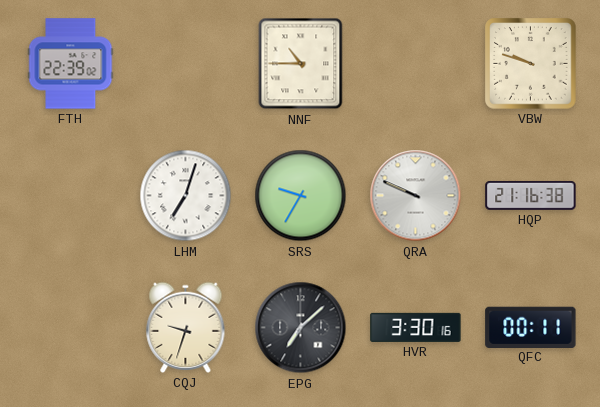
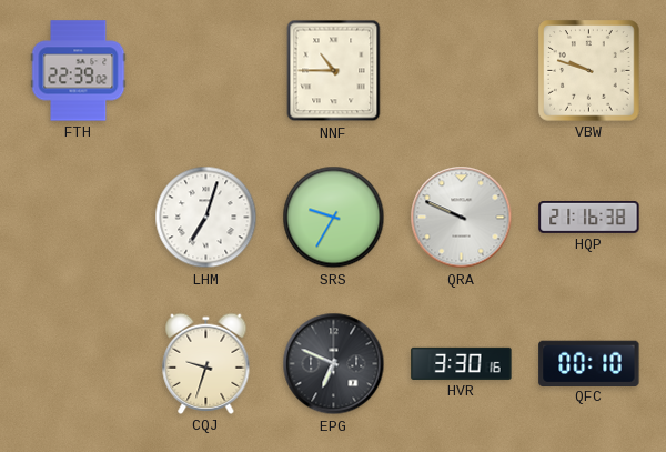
EPG: 7:08 -> 6:49
QFC: 00:11 -> 00:10
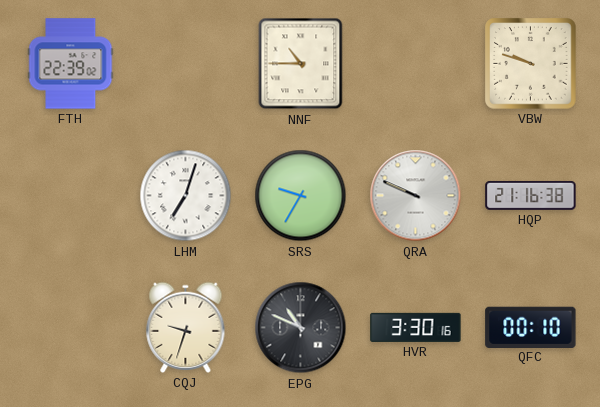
EPG: 6:49 -> 10:49
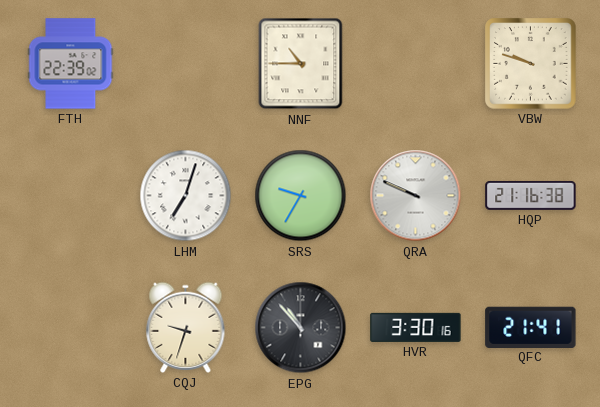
EPG: 10:49 -> 10:53
QFC: 00:10 -> 21:41
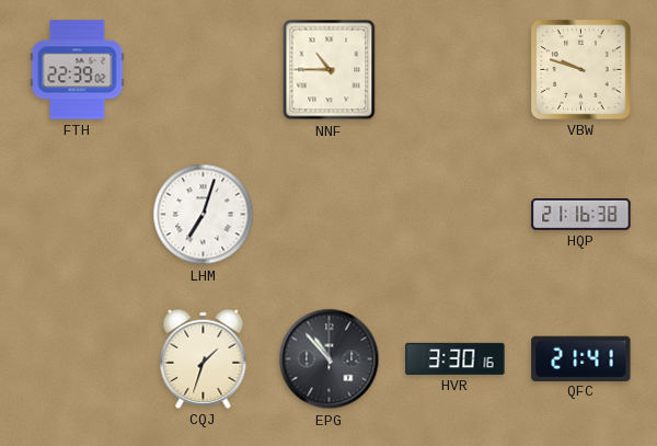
SRS: 9:35 -> none
QRA: 9:49 -> none
CQJ: 9:33 -> 1:33
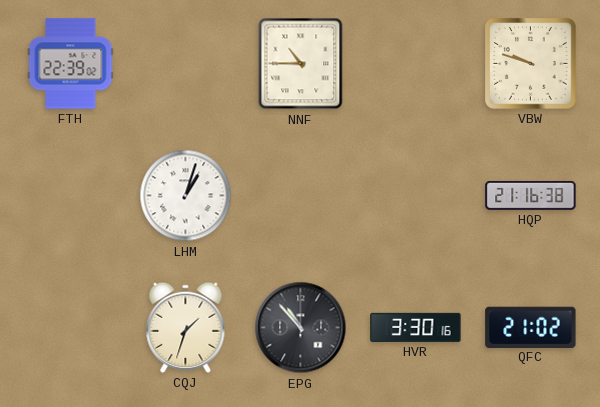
LHM: 7:03 -> 1:03
QFC: 21:41 -> 21:02
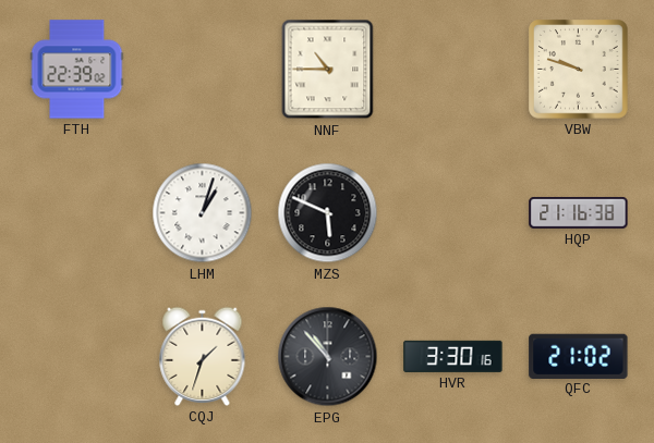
MZS: none -> 5:49
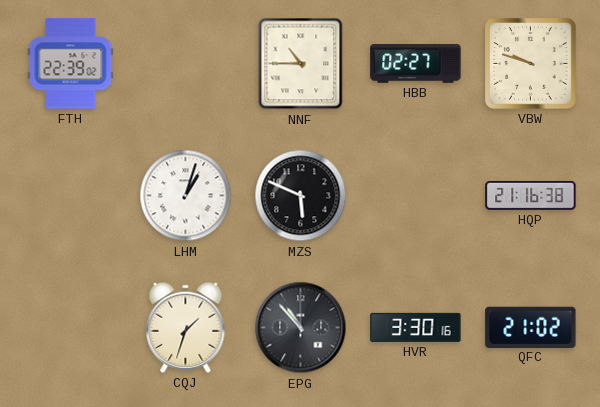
HBB: none -> 02:27
